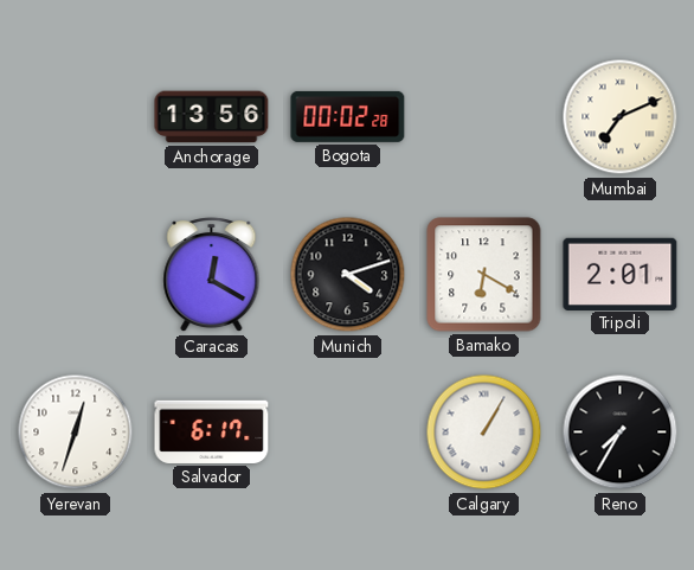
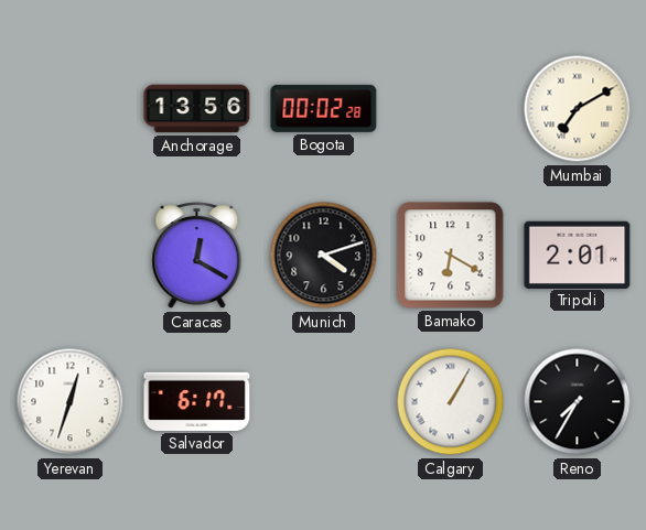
Mumbai: 7:11 -> 7:10
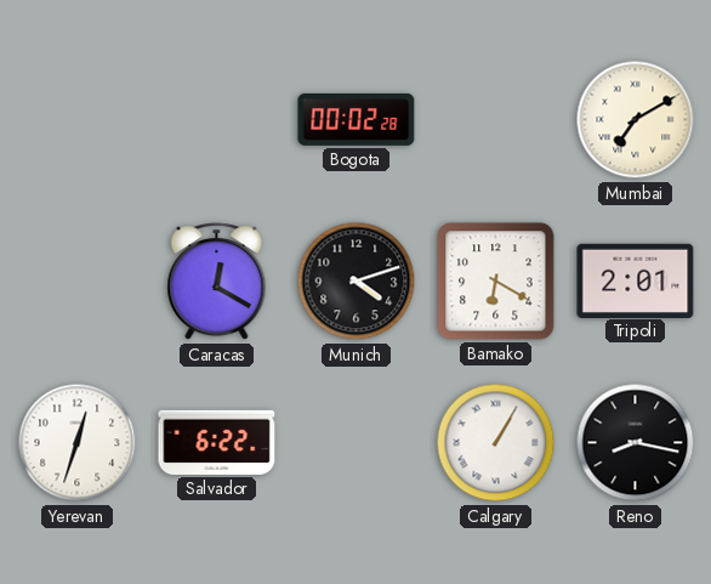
Anchorage: 13:56 -> none
Salvador: 6:17 -> 6:22
Reno: 7:35 -> 8:17
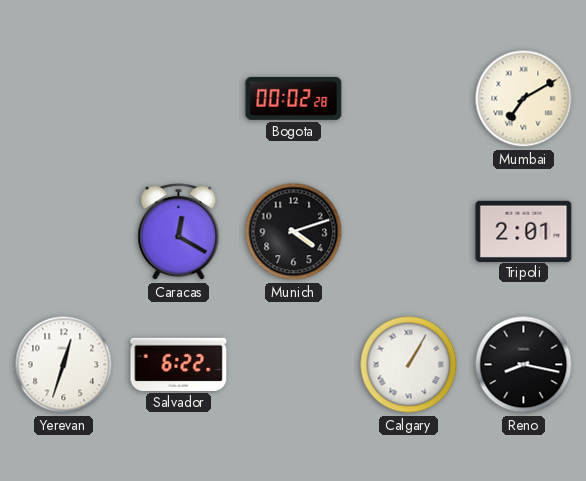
Bamako: 6:20 -> none
